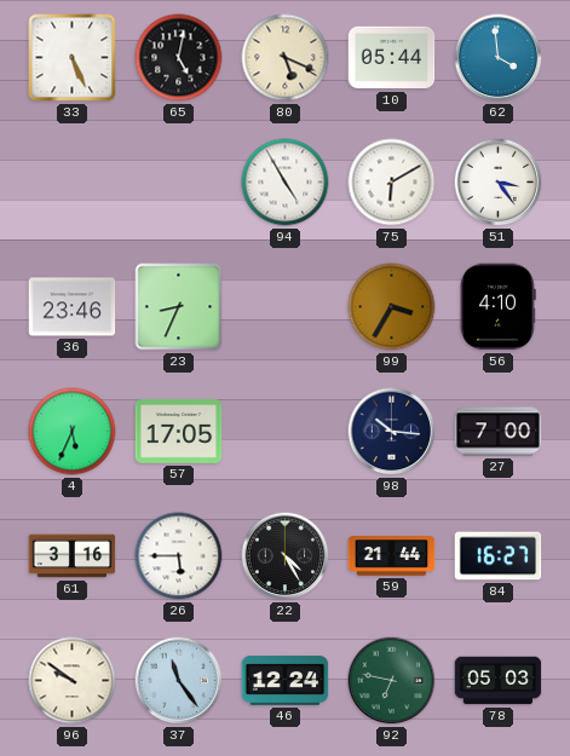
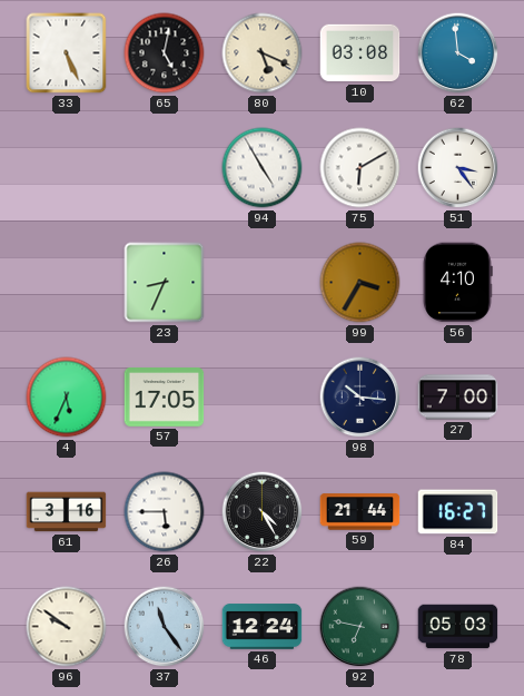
10: 05:44 -> 03:08
36: 23:46 -> none
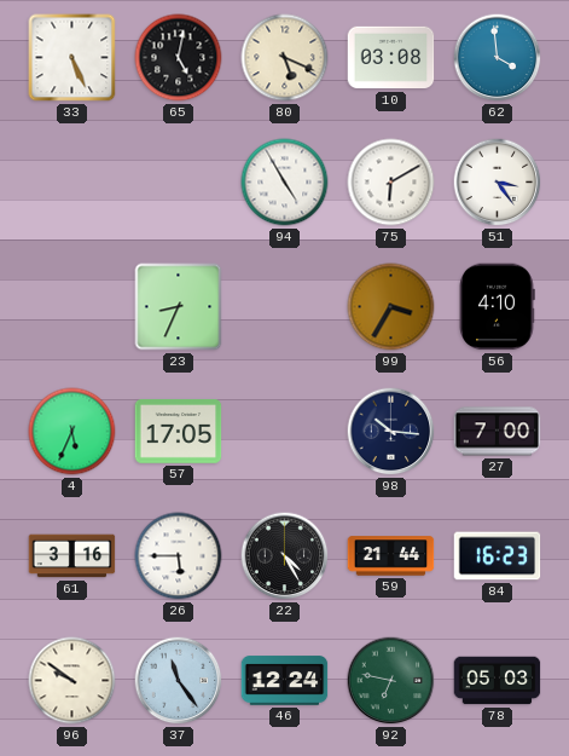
84: 16:27 -> 16:23
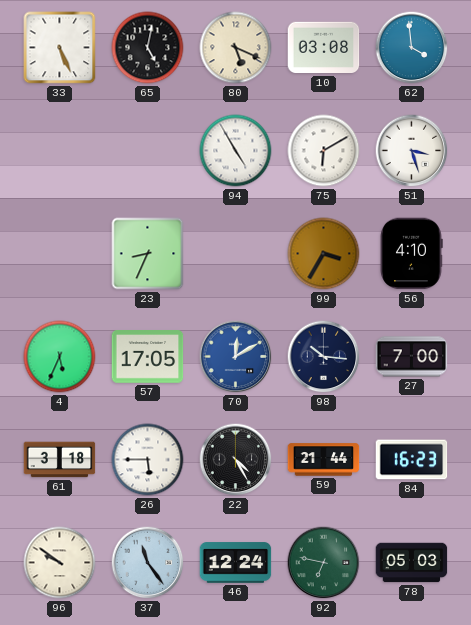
51: 3:24 -> 3:27
70: none -> 12:10
61: 3:16 -> 3:18
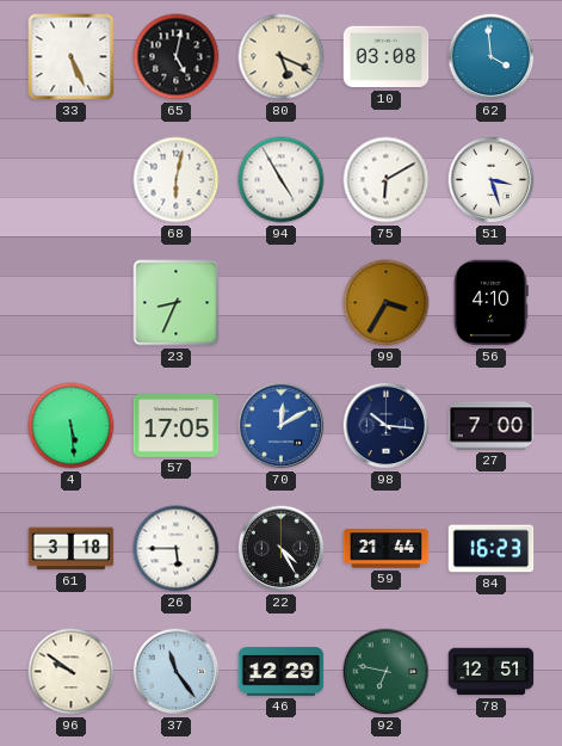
68: none -> 6:02
4: 5:34 -> 5:29
46: 12:24 -> 12:29
78: 05:03 -> 12:51
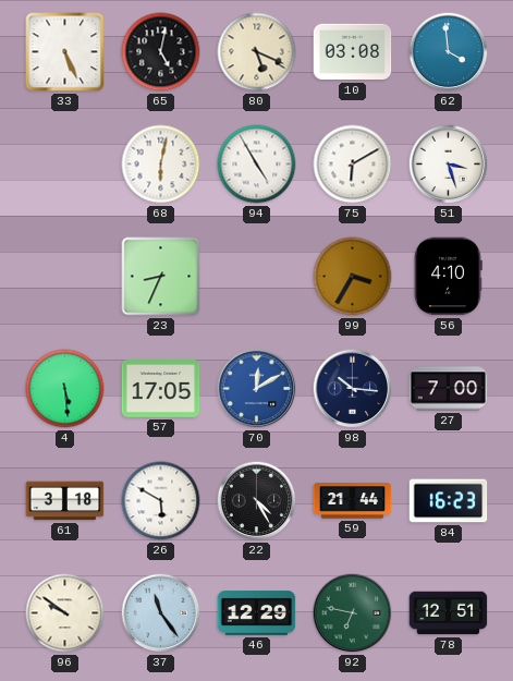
26: 5:45 -> 5:50
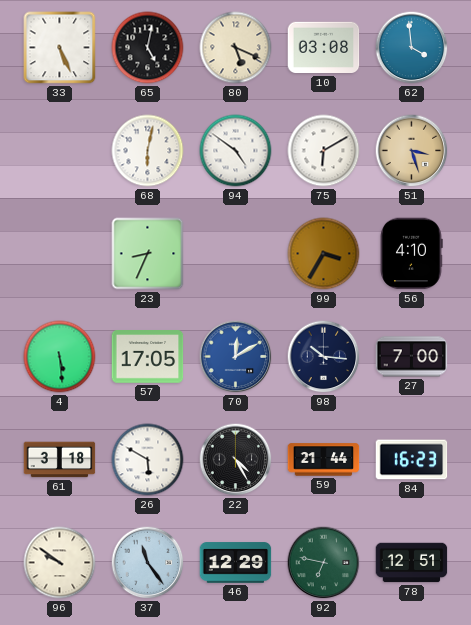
94: 4:55 -> 4:51
51 dial: white -> champagne
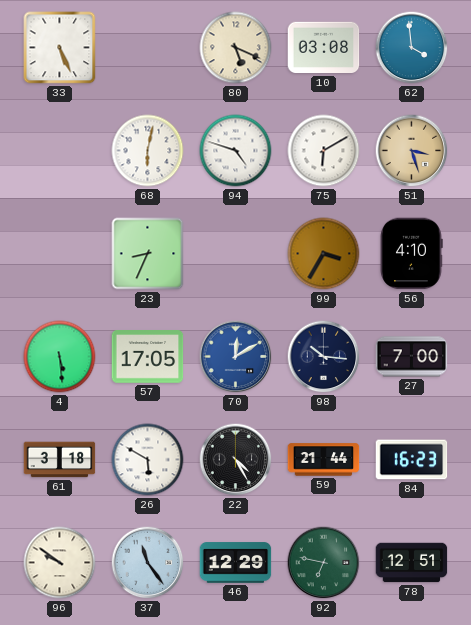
65: 5:02 -> none
94: 4:51 -> 4:48
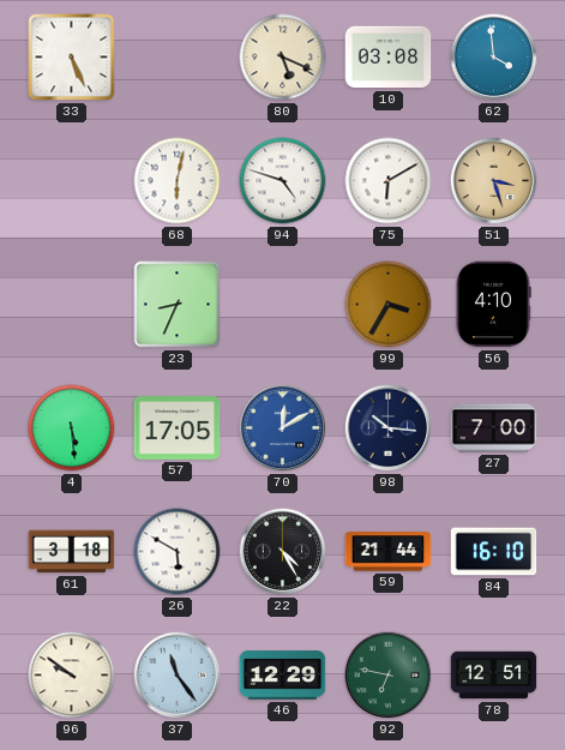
84: 16:23 -> 16:10
